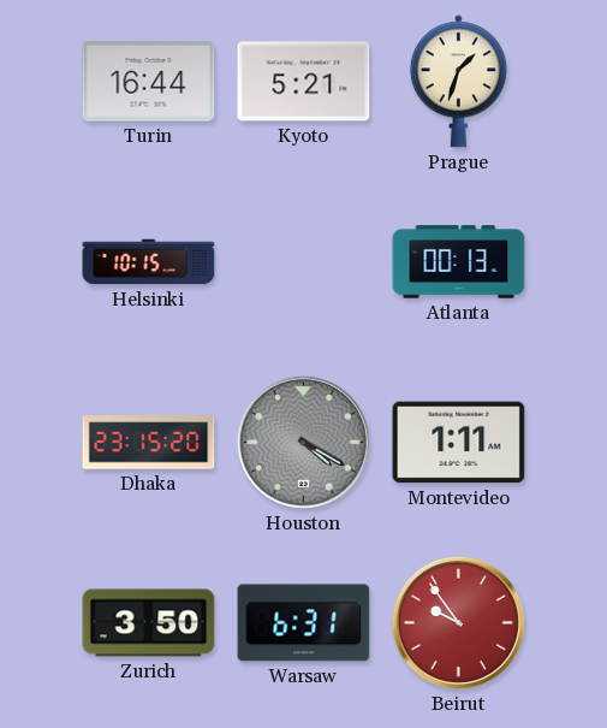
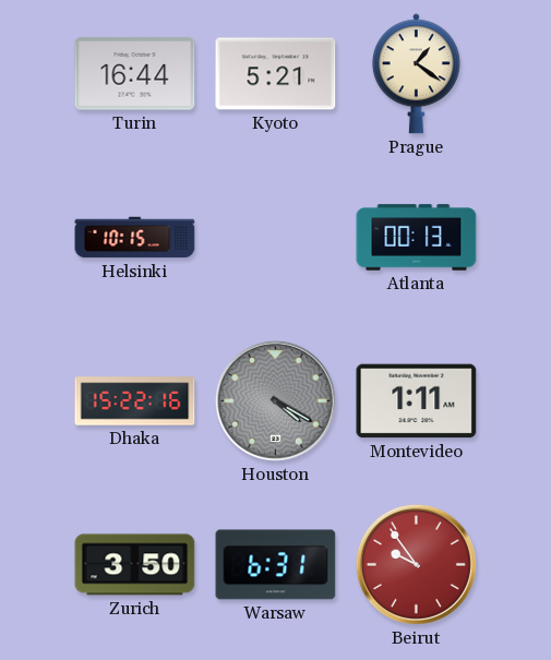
Prague: 1:33 -> 1:21
Dhaka: 23:15 -> 15:22
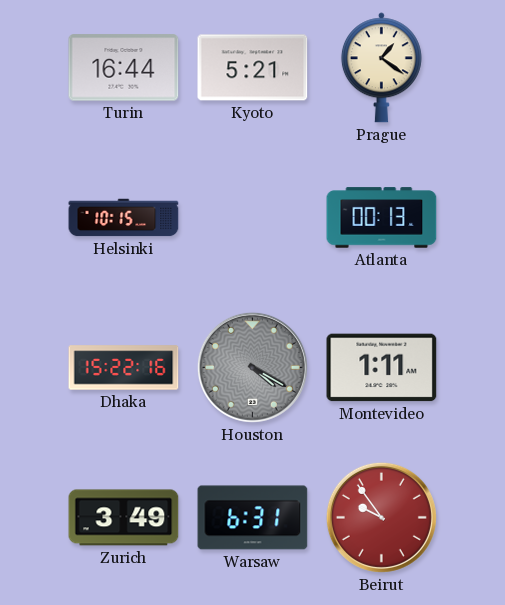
Zurich: 3:50 -> 3:49
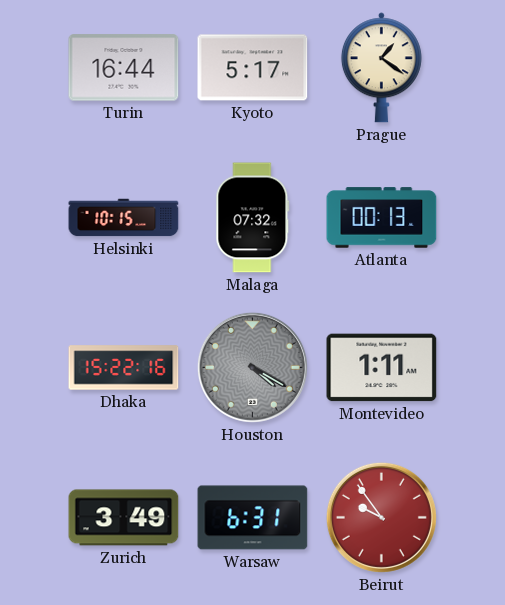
Kyoto: 5:21 -> 5:17
Malaga: none -> 07:32
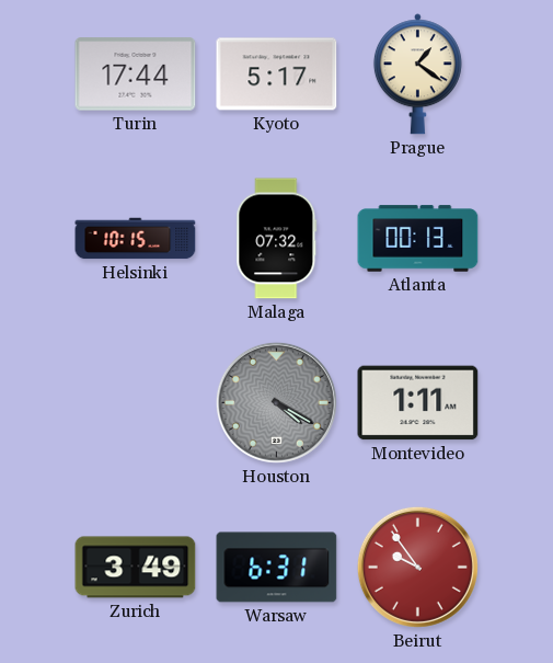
Turin: 16:44 -> 17:44
Dhaka: 15:22 -> none
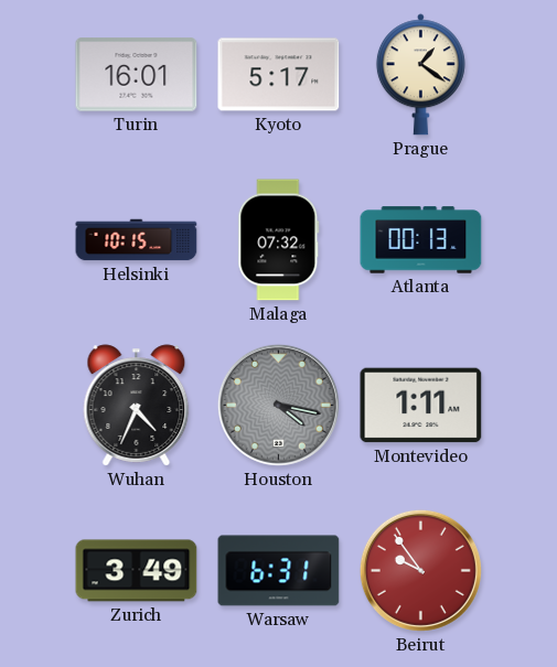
Turin: 17:44 -> 16:01
Wuhan: none -> 4:34
Houston: 4:20 -> 4:17
